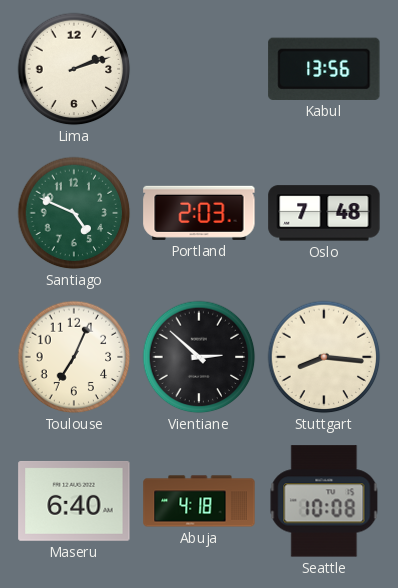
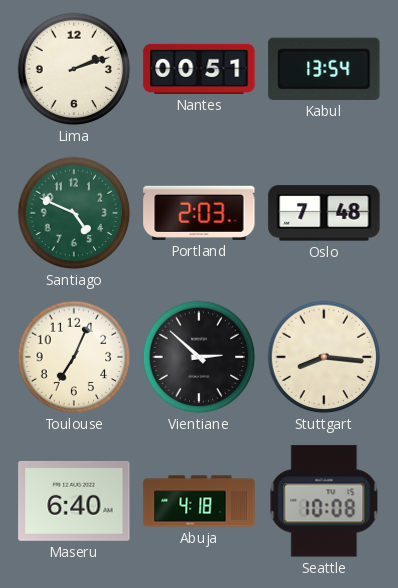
Nantes: none -> 00:51
Kabul: 13:56 -> 13:54
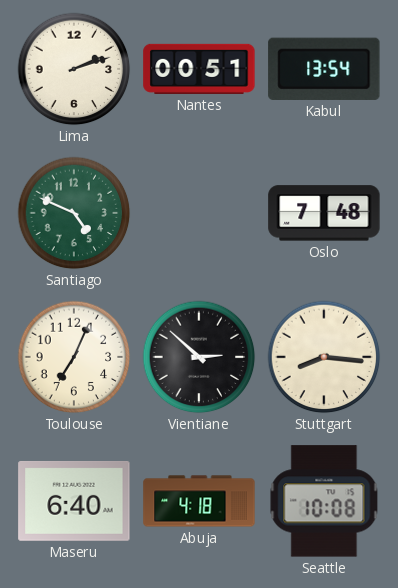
Portland: 2:03 -> none
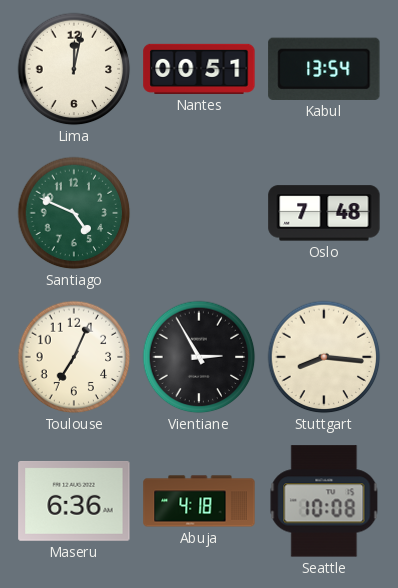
Lima: 2:12 -> 12:02
Vientiane: 2:52 -> 2:55
Maseru: 6:40 -> 6:36
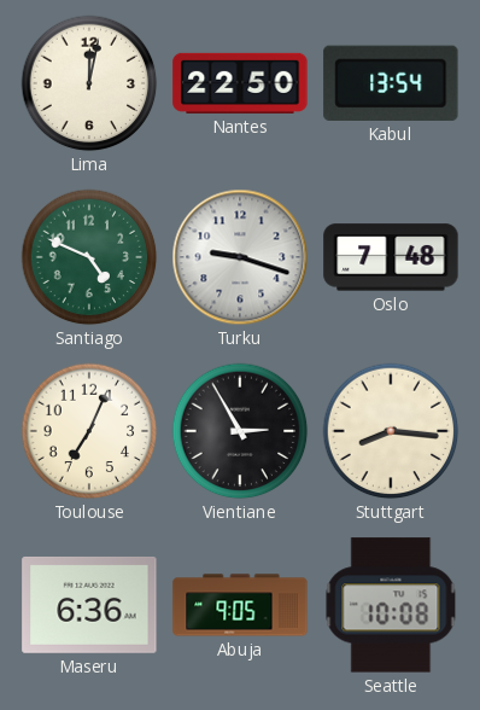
Nantes: 00:51 -> 22:50
Turku: none -> 9:18
Abuja: 4:18 -> 9:05
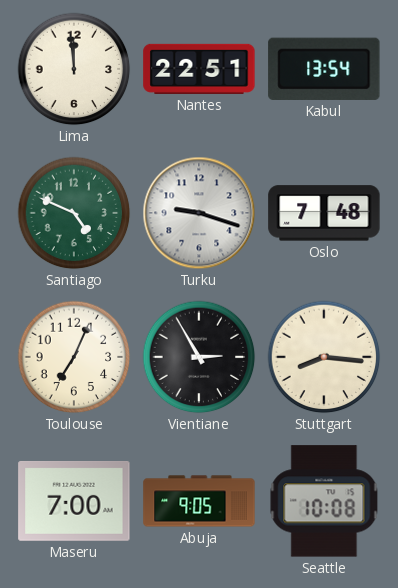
Lima: 12:02 -> 11:59
Nantes: 22:50 -> 22:51
Maseru: 6:36 -> 7:00
